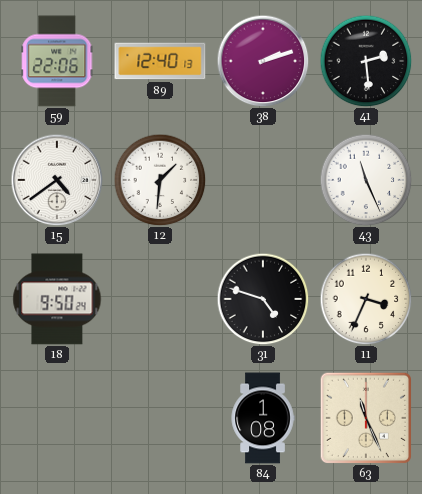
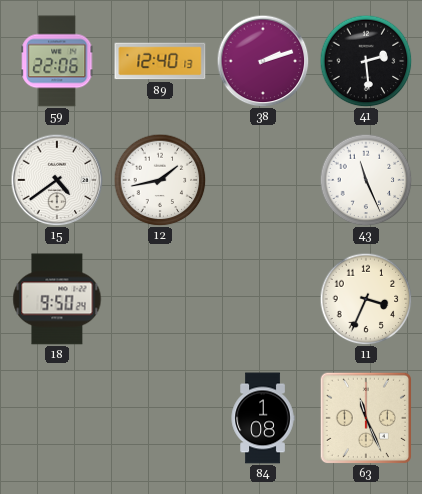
12: 1:31 -> 1:43
31: 4:48 -> none
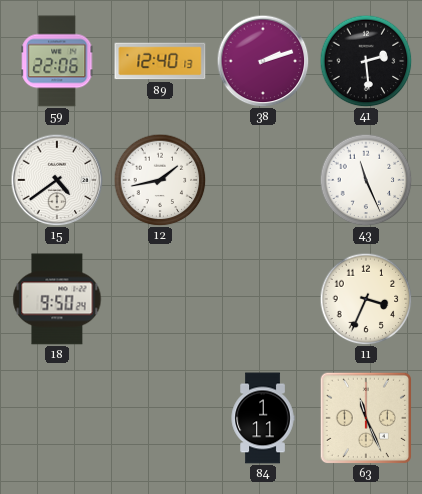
84: 1:08 -> 1:11
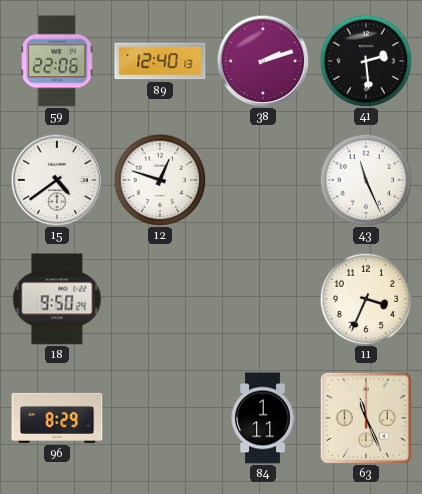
12: 1:43 -> 12:48
96: none -> 8:29
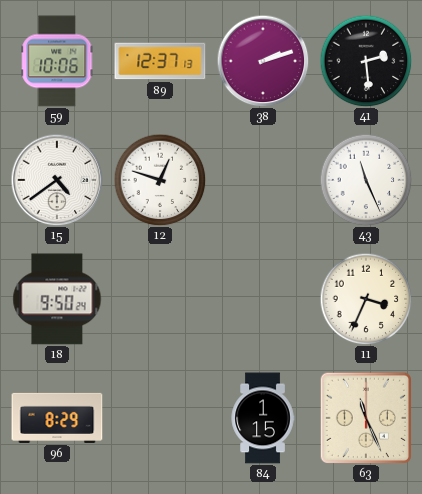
59: 22:06 -> 10:06
89: 12:40 -> 12:37
84: 1:11 -> 1:15
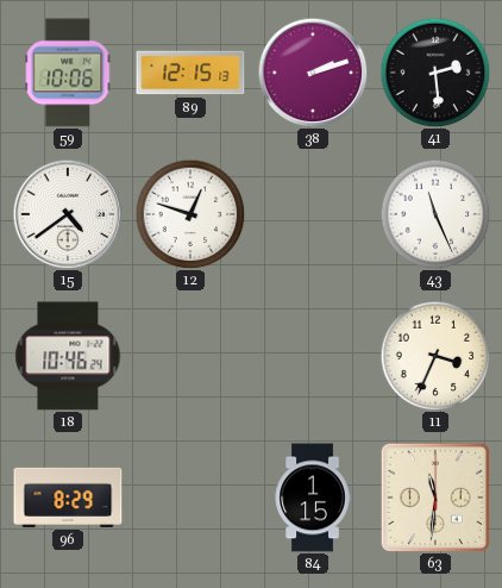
89: 12:37 -> 12:15
18: 9:50 -> 10:46
63: 11:26 -> 11:31
